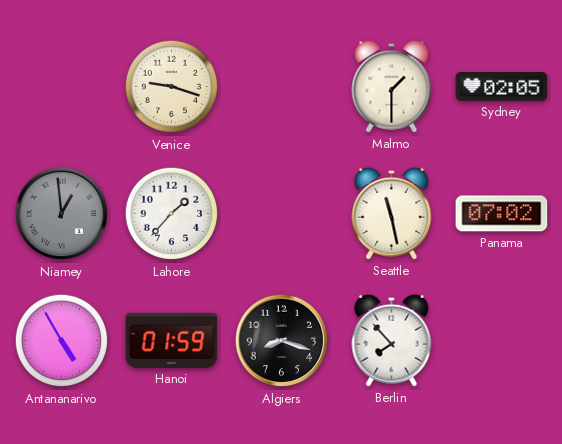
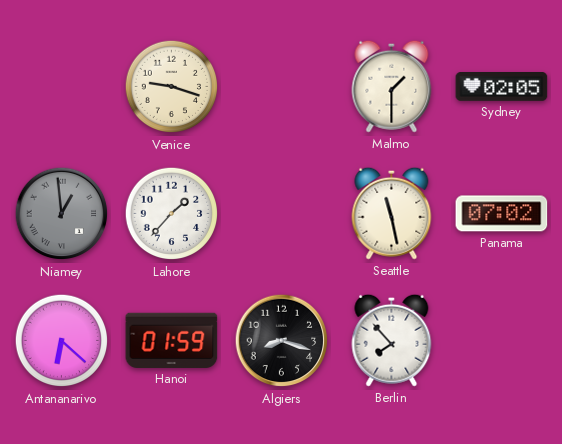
Antananarivo: 4:55 -> 6:22
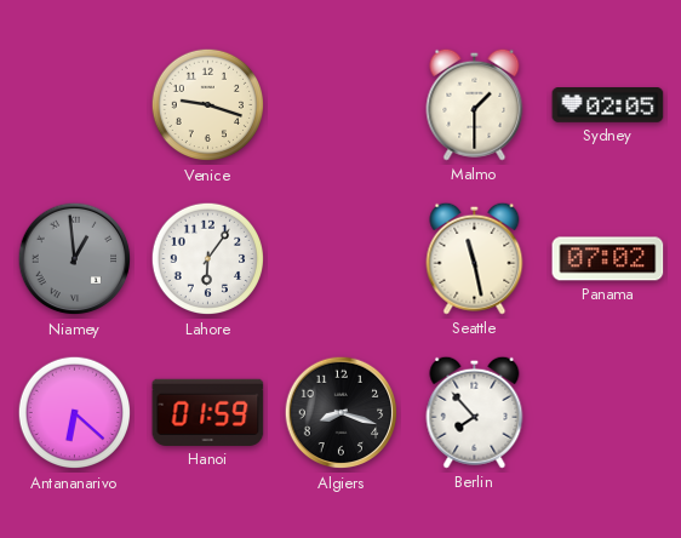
Lahore: 1:37 -> 6:06
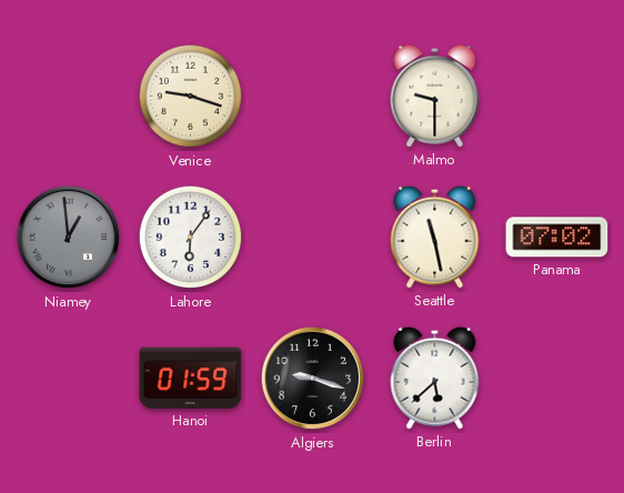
Malmo: 1:30 -> 9:30
Sydney: 02:05 -> none
Antananarivo: 6:22 -> none
Algiers: 8:18 -> 9:18
Berlin: 7:53 -> 5:38
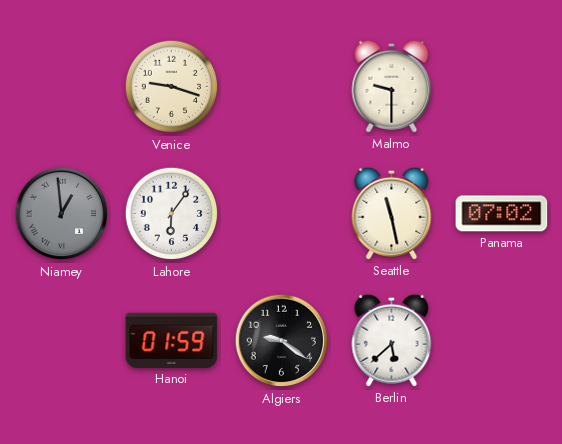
Algiers: 9:18 -> 9:21
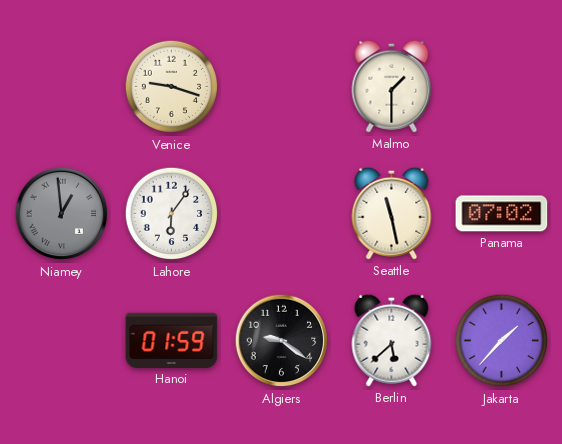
Malmo: 9:30 -> 1:30
Jakarta: none -> 1:37
